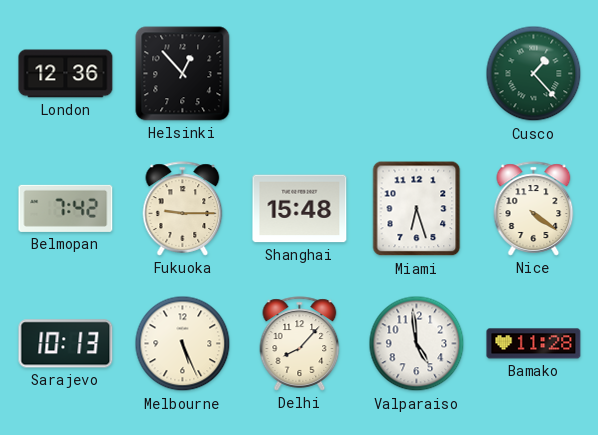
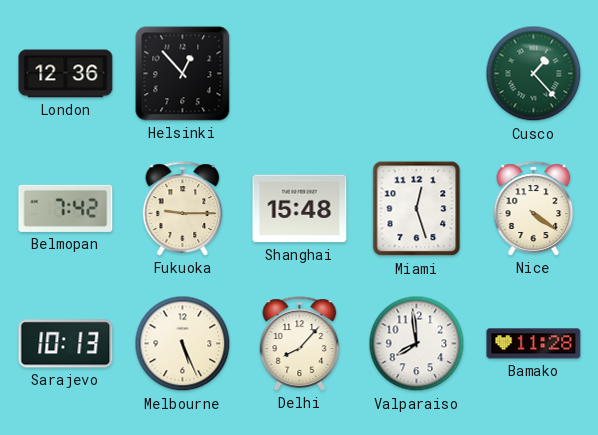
Miami: 6:27 -> 12:27
Valparaiso: 4:59 -> 7:59
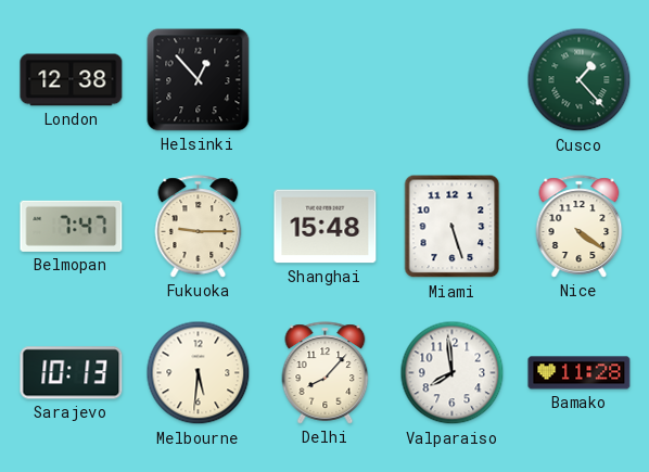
London: 12:36 -> 12:38
Belmopan: 7:42 -> 7:47
Miami: 12:27 -> 5:27
Melbourne: 5:26 -> 5:31
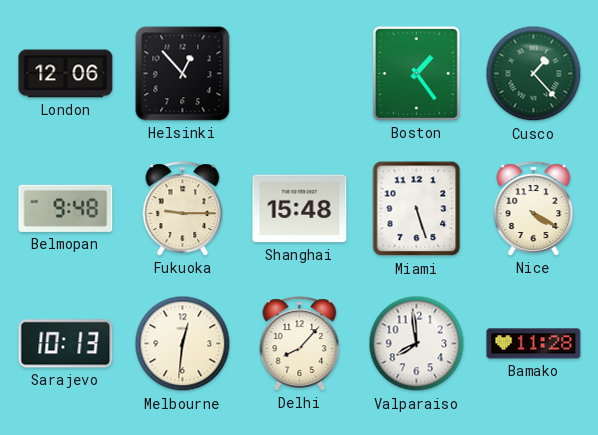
London: 12:38 -> 12:06
Boston: none -> 1:24
Belmopan: 7:47 -> 9:48
Nice: 4:21 -> 4:20
Melbourne: 5:31 -> 12:31
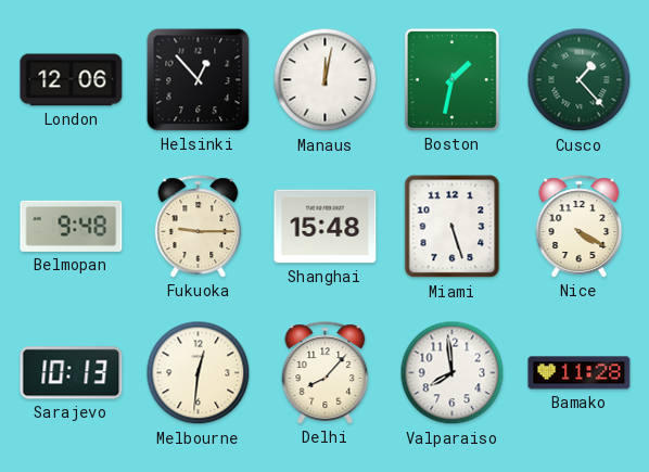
Manaus: none -> 12:02
Boston: 1:24 -> 1:32
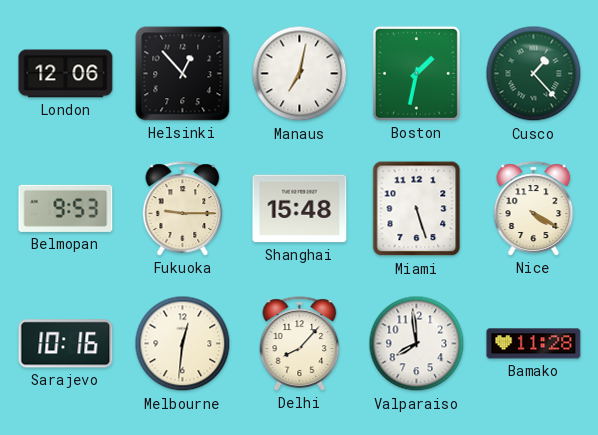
Manaus: 12:02 -> 7:02
Belmopan: 9:48 -> 9:53
Sarajevo: 10:13 -> 10:16
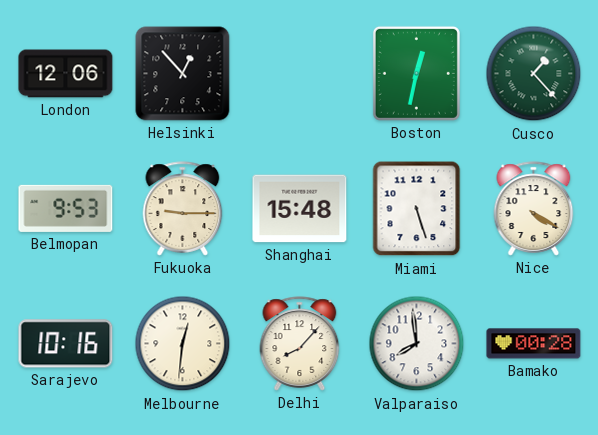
Manaus: 7:02 -> none
Boston: 1:32 -> 12:32
Bamako: 11:28 -> 00:28
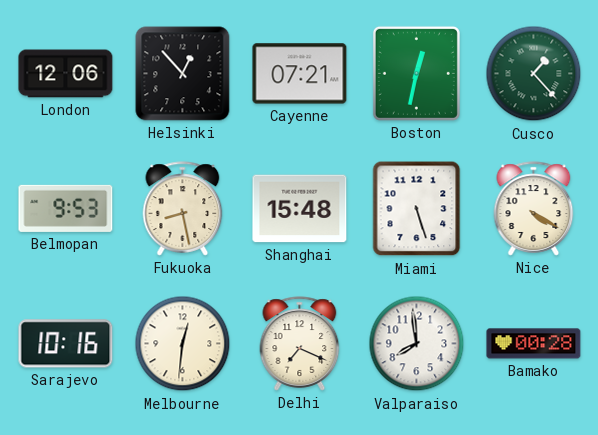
Cayenne: none -> 07:21
Fukuoka: 9:15 -> 8:28
Delhi: 8:07 -> 7:19
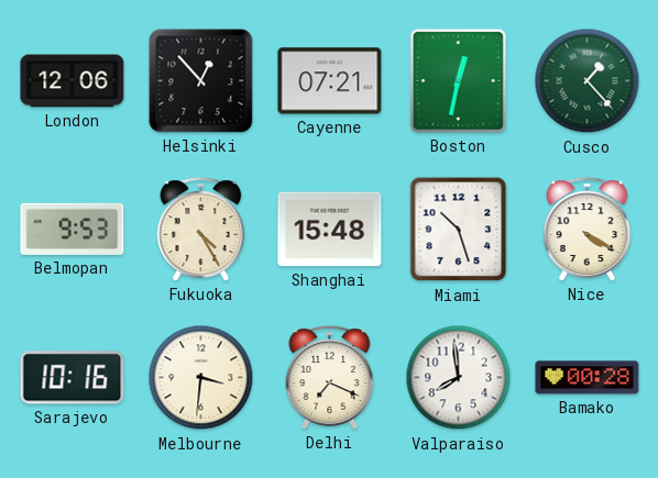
Fukuoka: 8:28 -> 4:25
Miami: 5:27 -> 10:27
Melbourne: 12:31 -> 3:31
